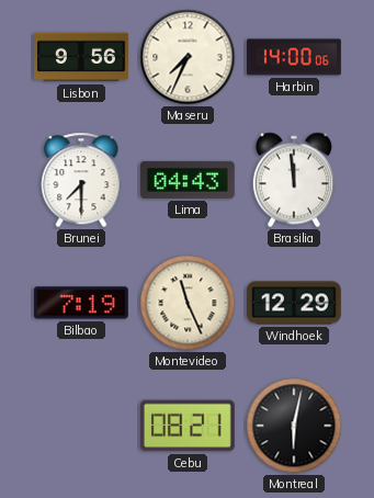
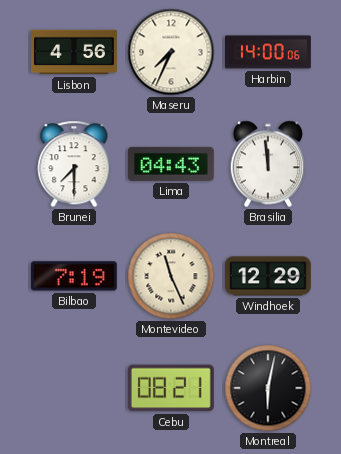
Lisbon: 9:56 -> 4:56
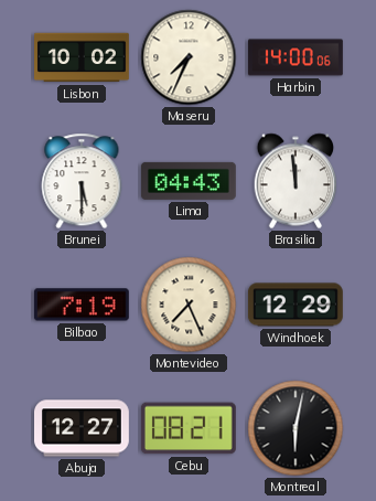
Lisbon: 4:56 -> 10:02
Brunei: 7:30 -> 5:30
Montevideo: 11:26 -> 7:26
Abuja: none -> 12:27
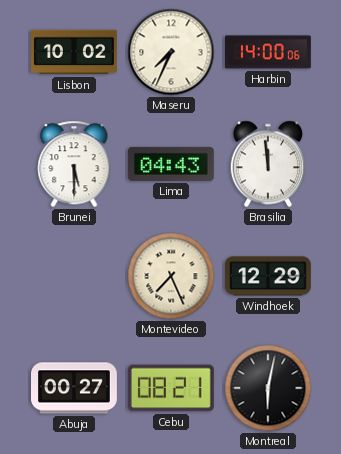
Bilbao: 7:19 -> none
Abuja: 12:27 -> 00:27
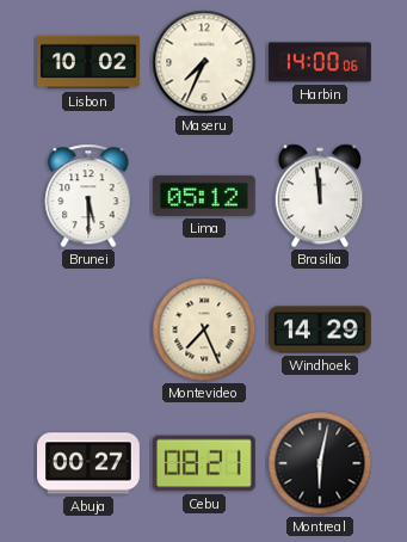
Lima: 04:43 -> 05:12
Windhoek: 12:29 -> 14:29
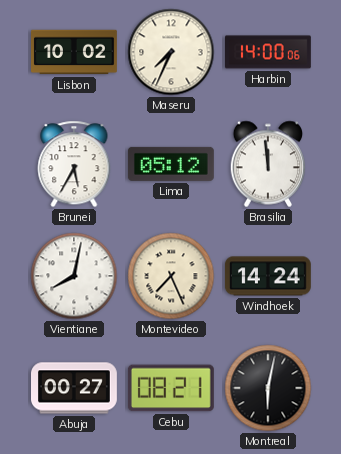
Brunei: 5:30 -> 5:35
Vientiane: none -> 8:02
Windhoek: 14:29 -> 14:24
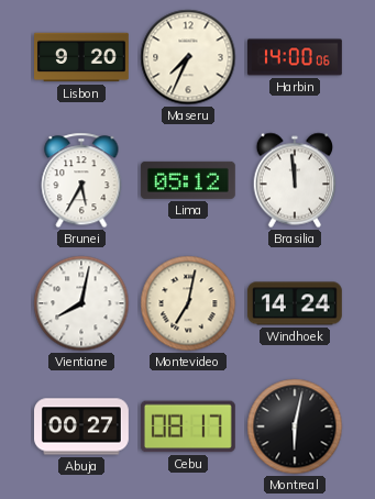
Lisbon: 10:02 -> 9:20
Montevideo: 7:26 -> 7:02
Cebu: 08:21 -> 08:17
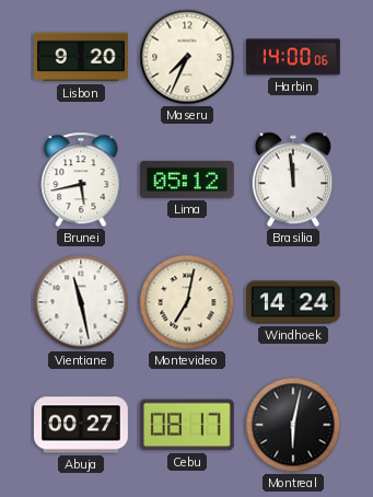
Brunei: 5:35 -> 5:43
Vientiane: 8:02 -> 11:28
